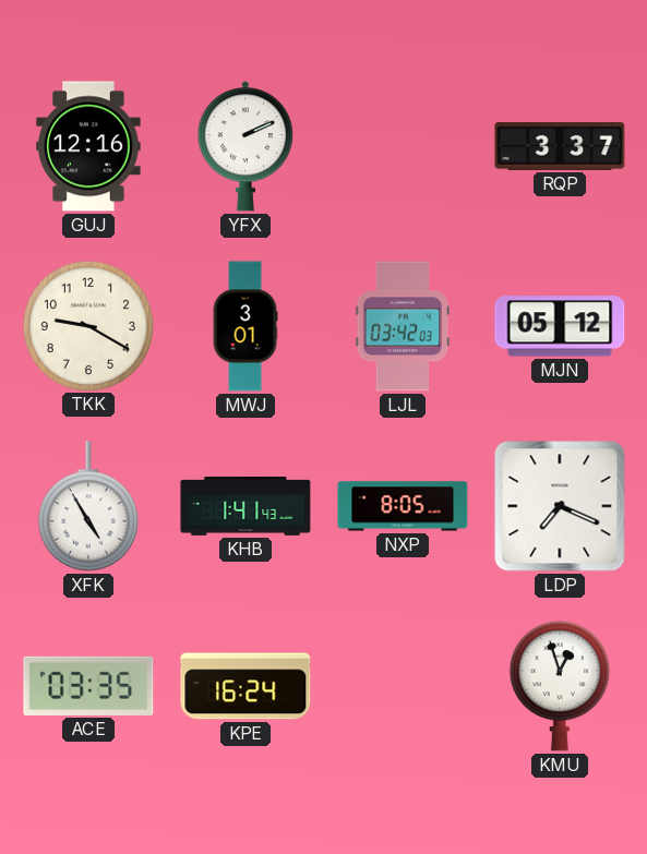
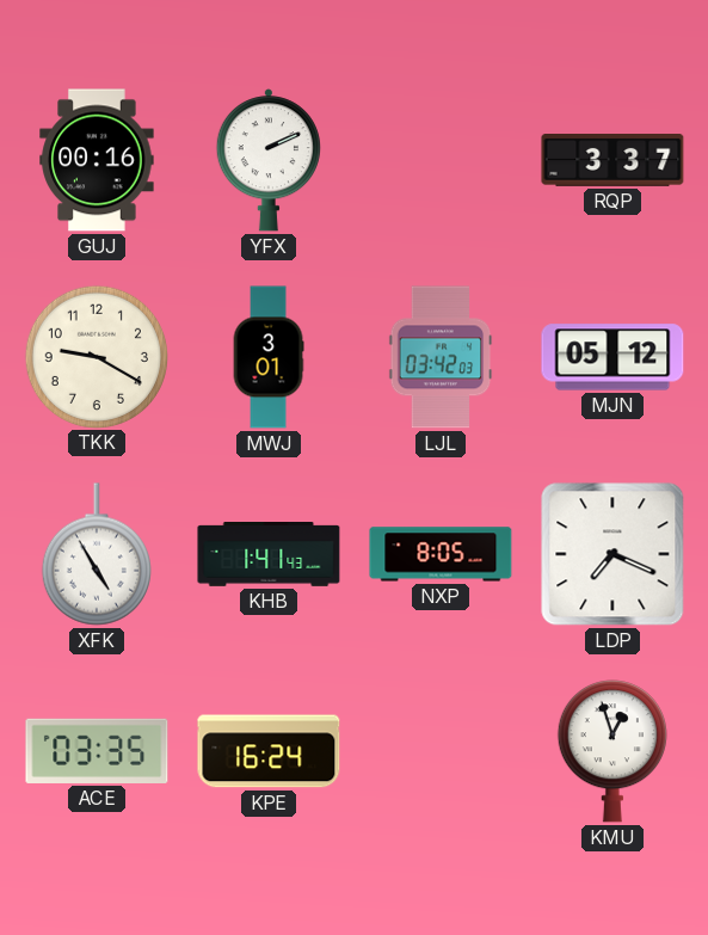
GUJ: 12:16 -> 00:16
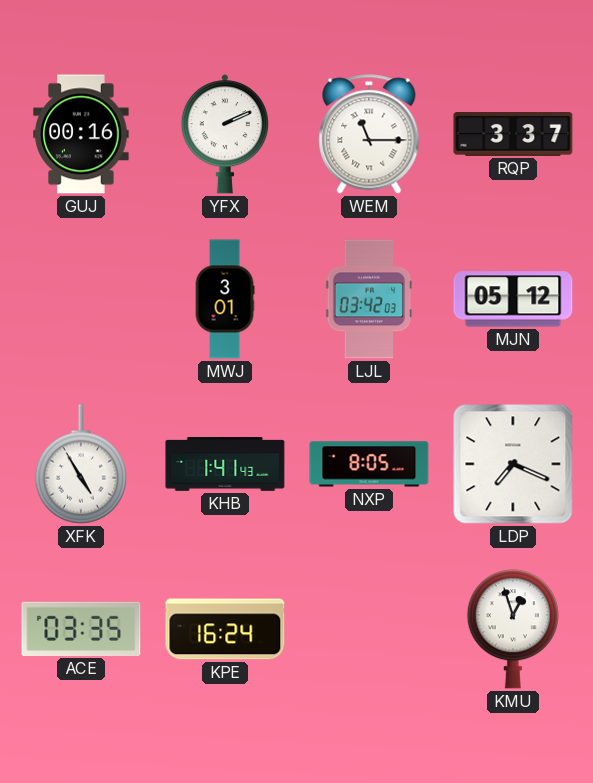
WEM: none -> 11:15
TKK: 9:20 -> none
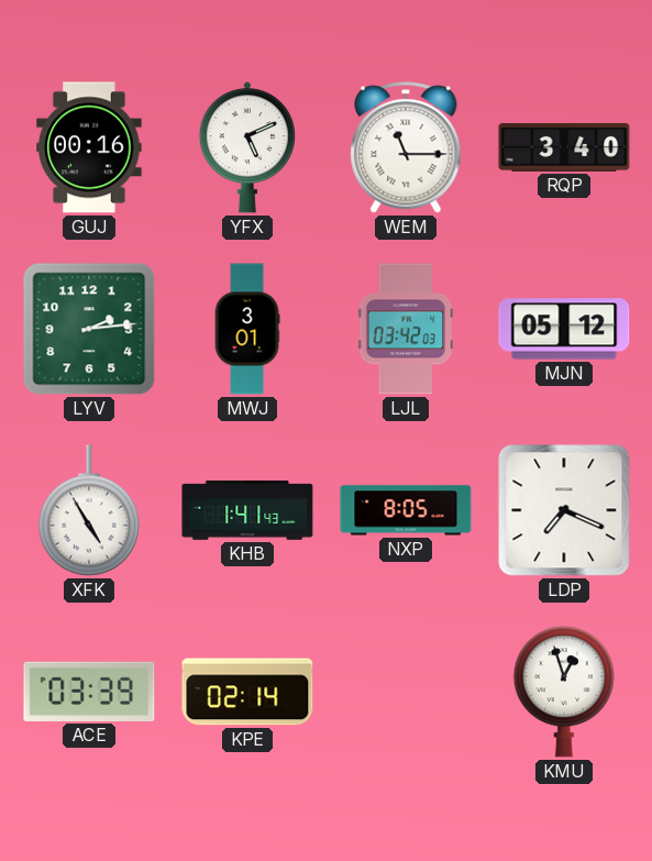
YFX: 2:11 -> 5:11
RQP: 3:37 -> 3:40
LYV: none -> 2:14
ACE: 03:35 -> 03:39
KPE: 16:24 -> 02:14
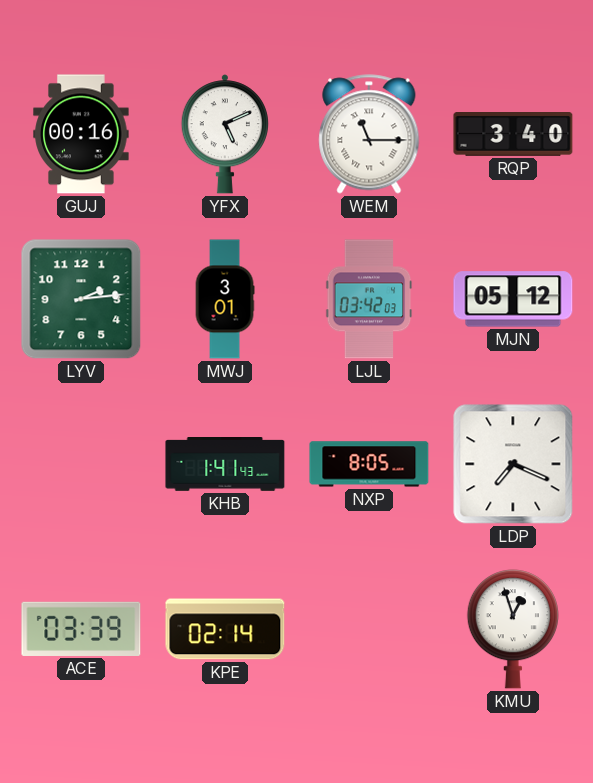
XFK: 4:55 -> none
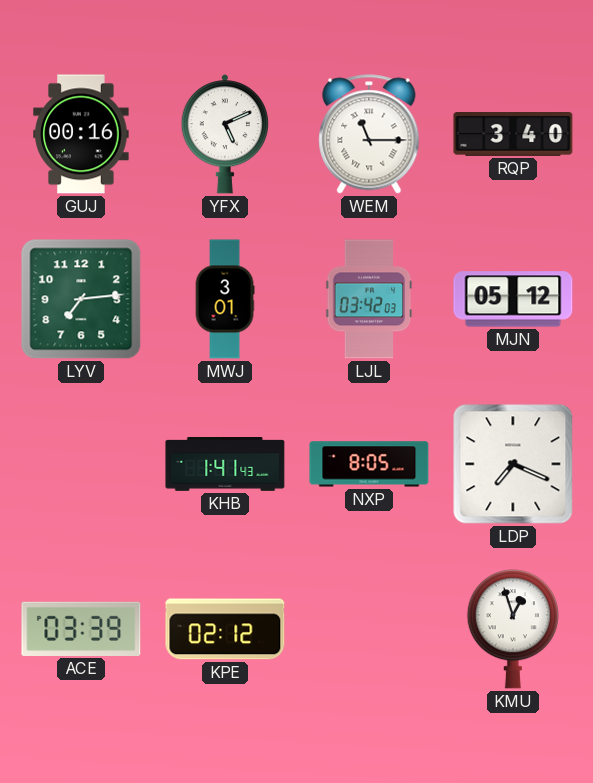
LYV: 2:14 -> 7:14
KPE: 02:14 -> 02:12
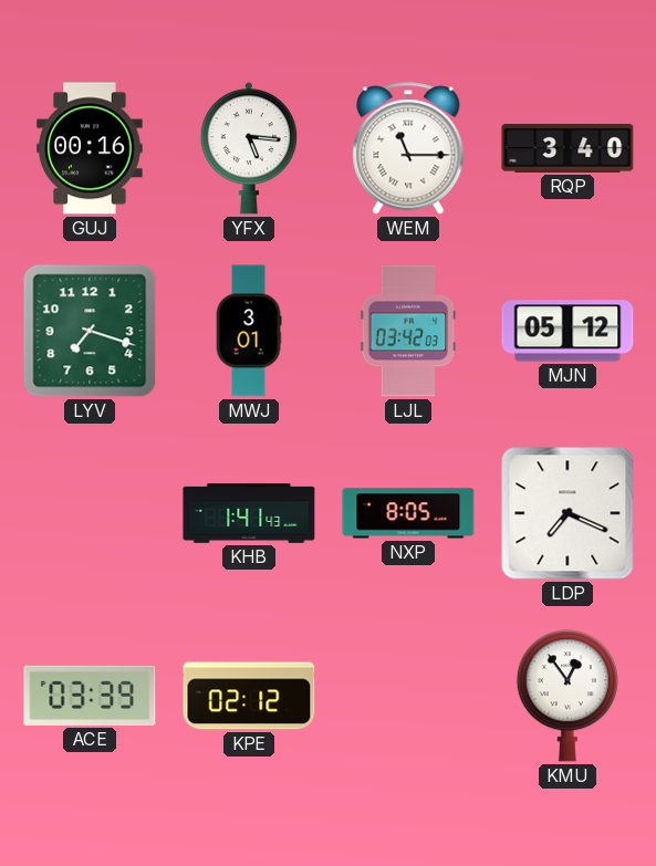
YFX: 5:11 -> 5:16
LYV: 7:14 -> 7:18
KMU: 12:57 -> 12:54
